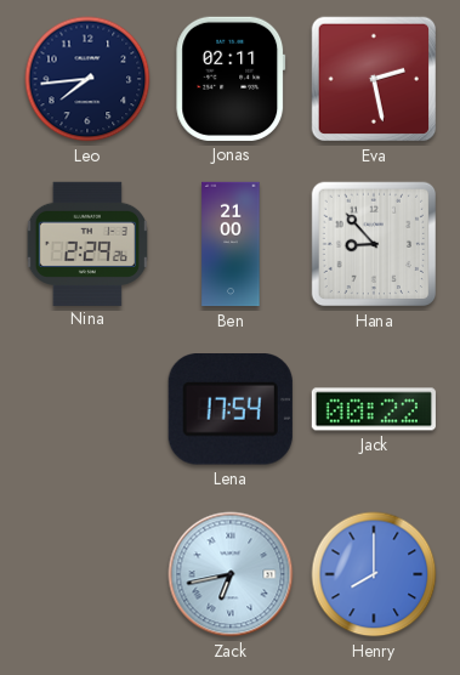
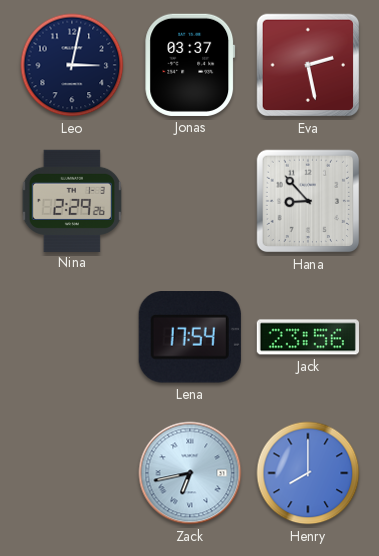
Leo: 7:44 -> 3:02
Jonas: 02:11 -> 03:37
Ben: 21:00 -> none
Jack: 00:22 -> 23:56
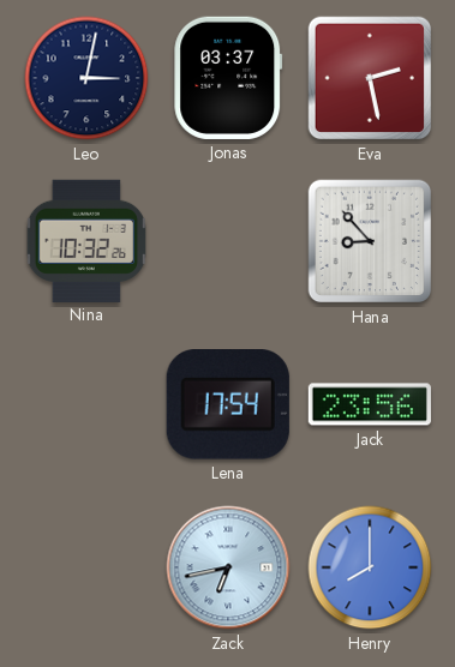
Nina: 2:29 -> 10:32
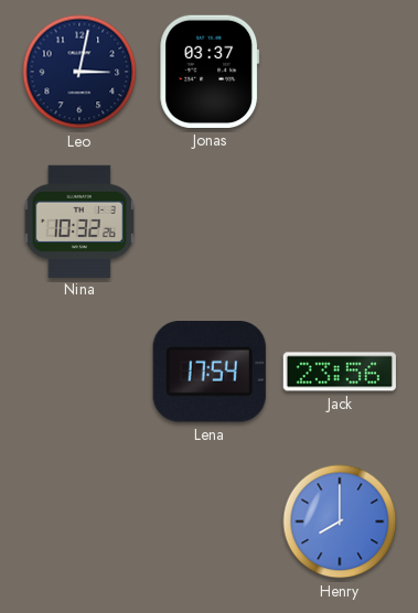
Eva: 2:28 -> none
Hana: 8:53 -> none
Zack: 6:43 -> none
